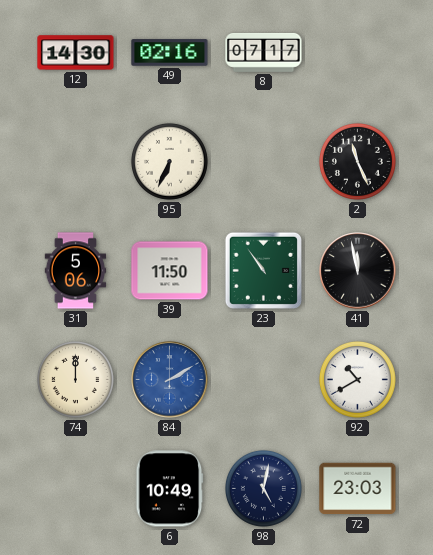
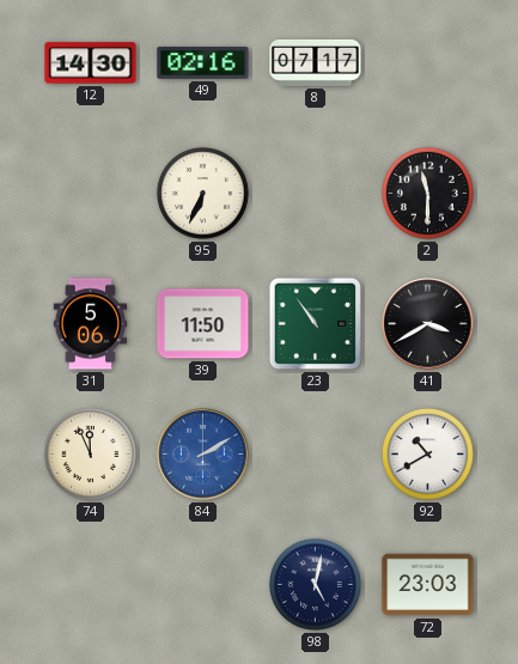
2: 11:26 -> 11:30
41: 11:58 -> 3:40
74: 12:00 -> 11:56
6: 10:49 -> none
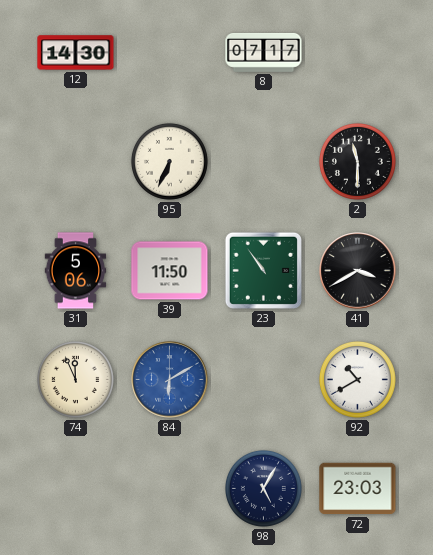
49: 02:16 -> none
84: 2:10 -> 6:10
98: 5:02 -> 5:05
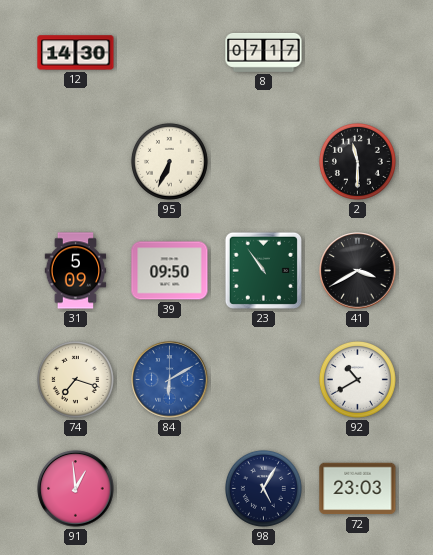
31: 5:06 -> 5:09
39: 11:50 -> 09:50
74: 11:56 -> 7:18
91: none -> 12:59
